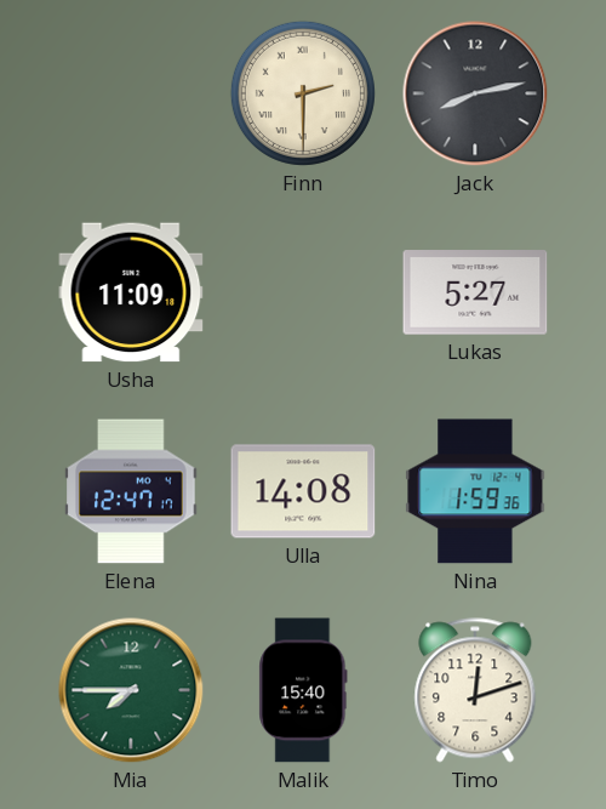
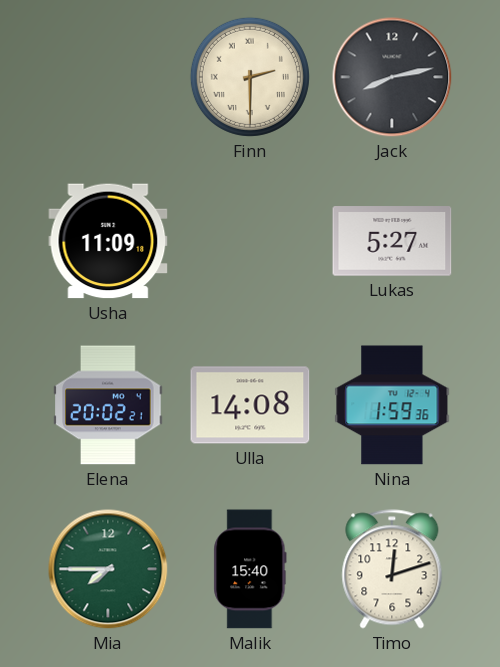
Elena: 12:47 -> 20:02
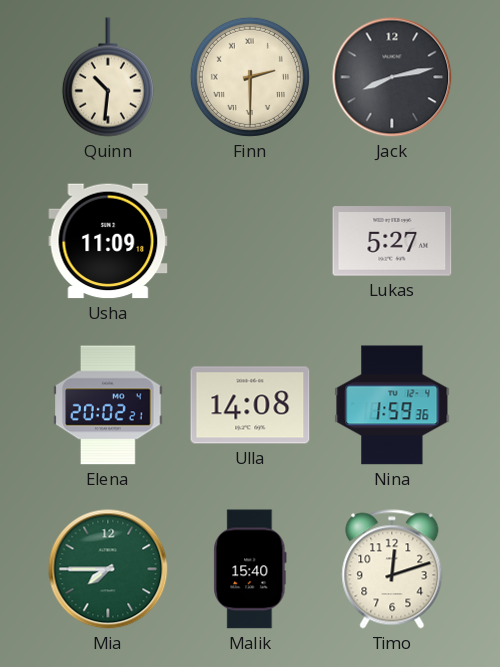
Quinn: none -> 10:31
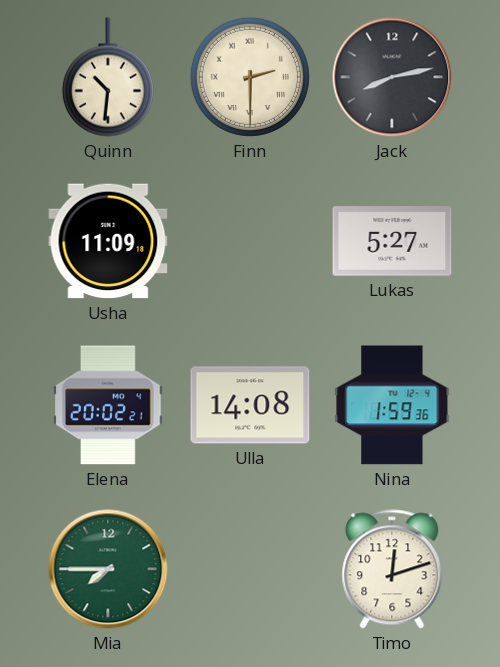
Malik: 15:40 -> none
